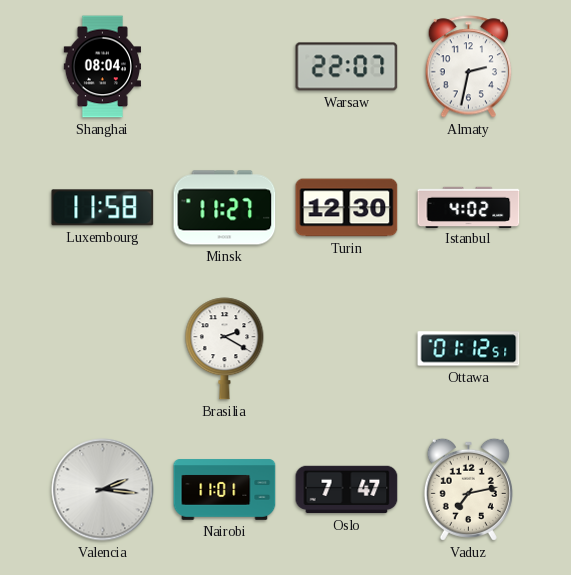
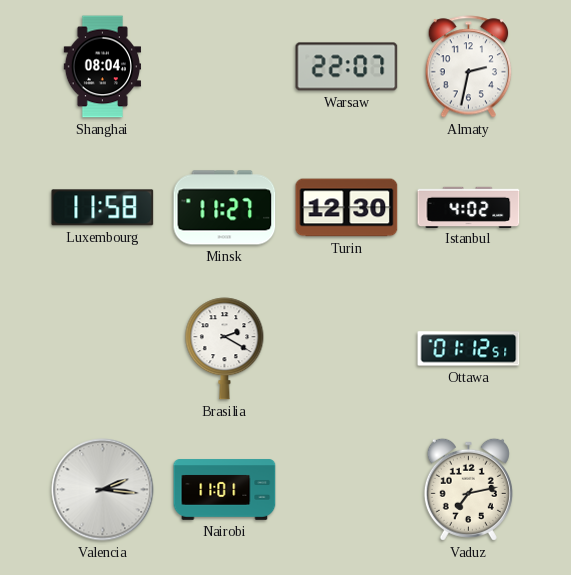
Oslo: 7:47 -> none
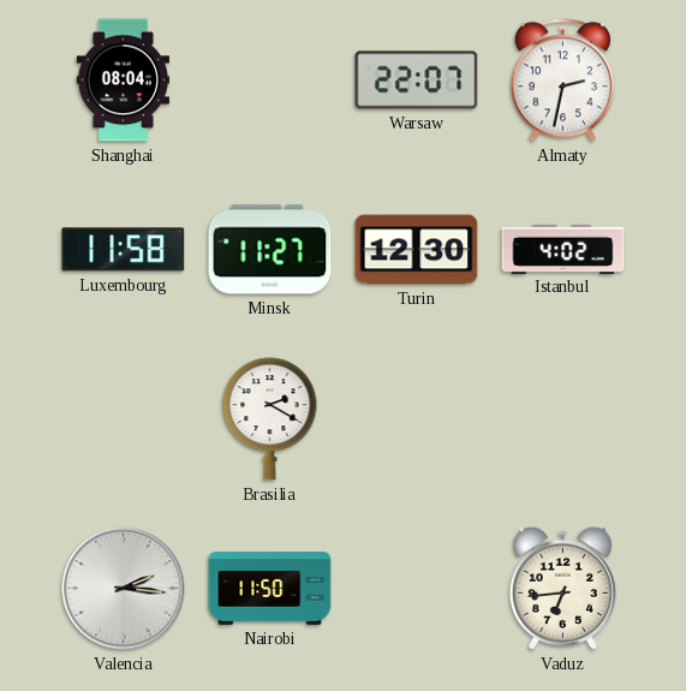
Ottawa: 01:12 -> none
Nairobi: 11:01 -> 11:50
Vaduz: 7:13 -> 6:44
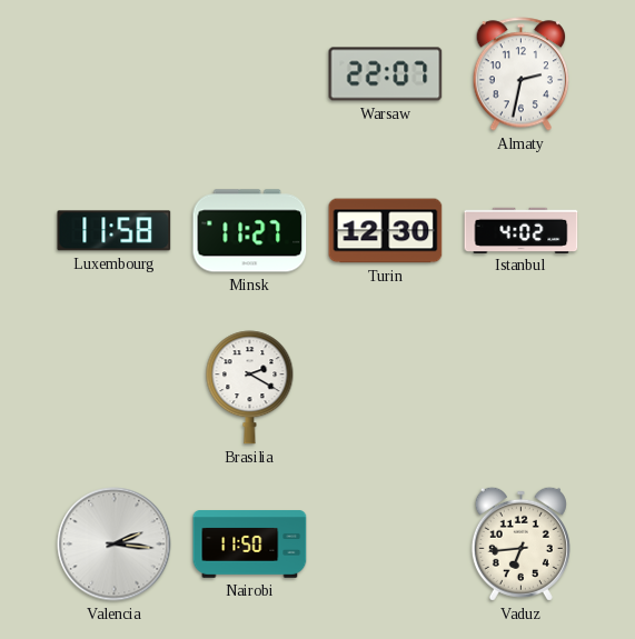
Shanghai: 08:04 -> none
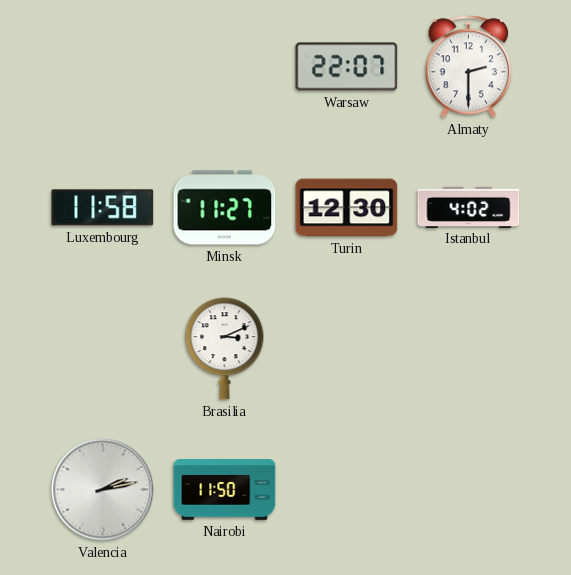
Almaty: 2:32 -> 2:30
Brasilia: 2:20 -> 3:11
Valencia: 2:16 -> 2:13
Vaduz: 6:44 -> none
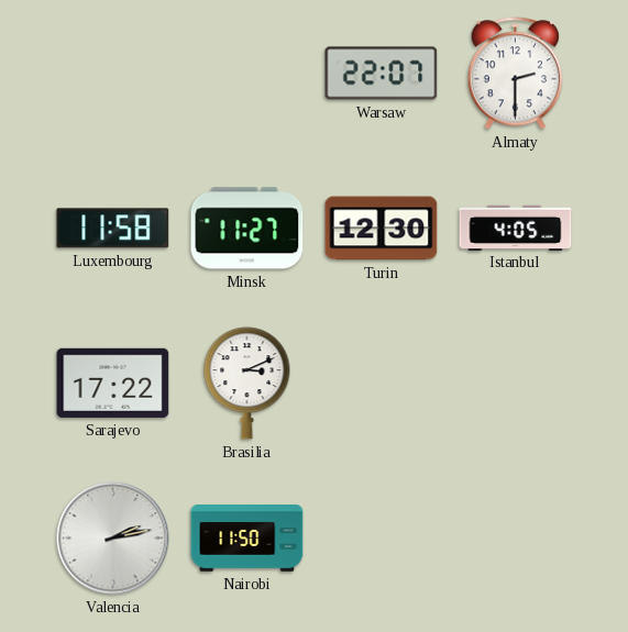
Istanbul: 4:02 -> 4:05
Sarajevo: none -> 17:22
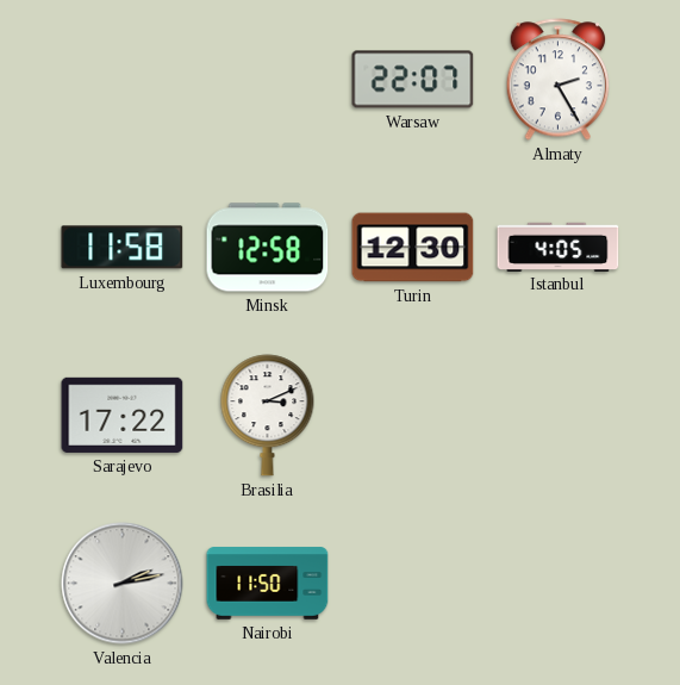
Almaty: 2:30 -> 2:25
Minsk: 11:27 -> 12:58
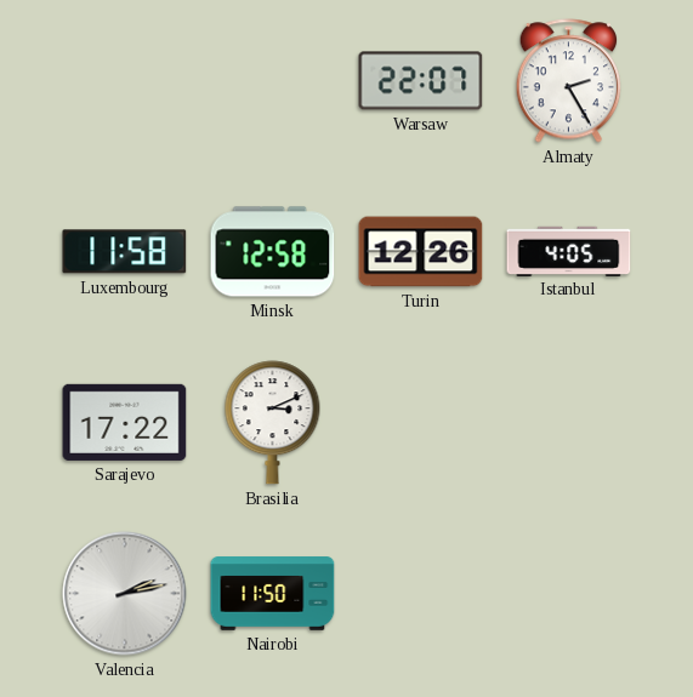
Turin: 12:30 -> 12:26
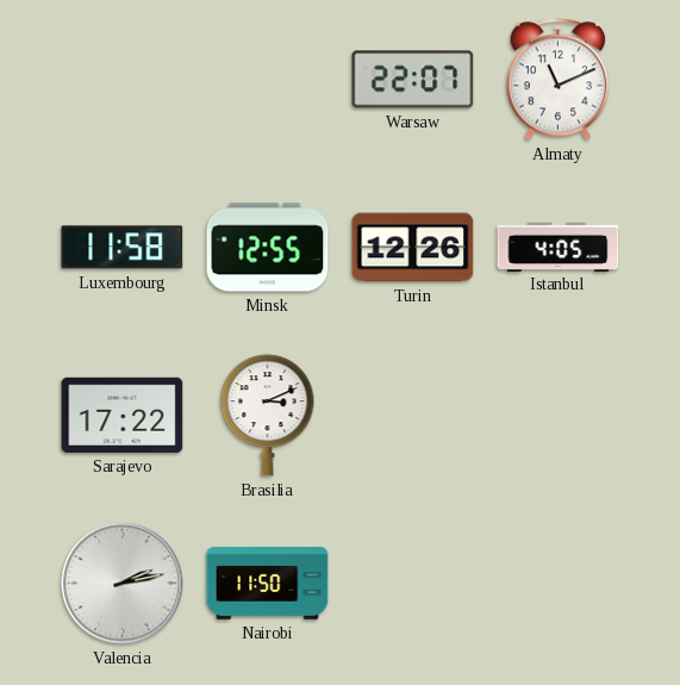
Almaty: 2:25 -> 11:11
Minsk: 12:58 -> 12:55
